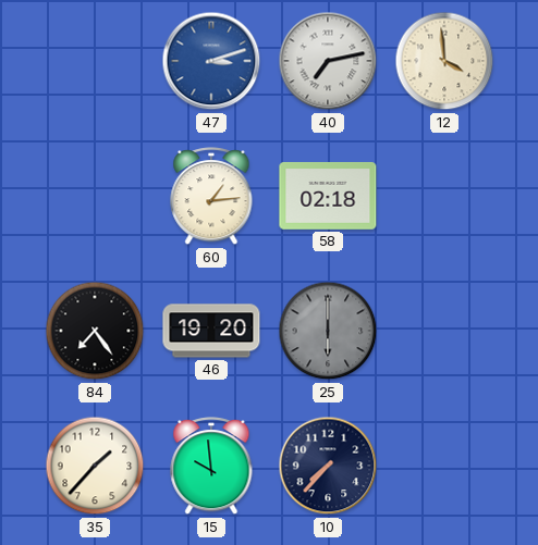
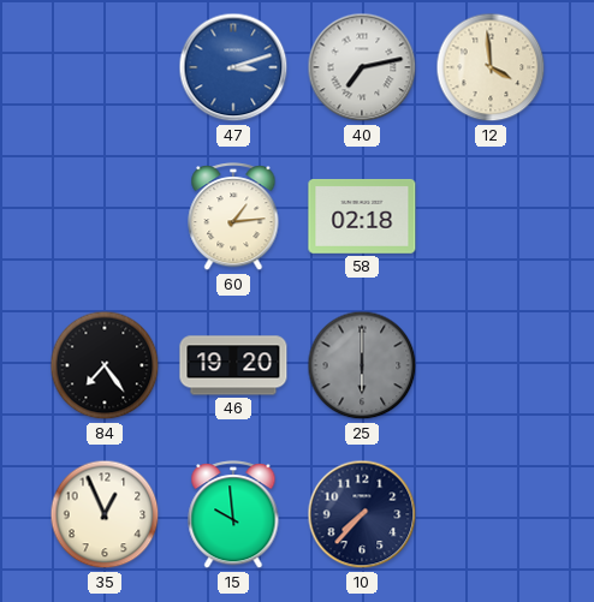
35: 1:37 -> 12:56
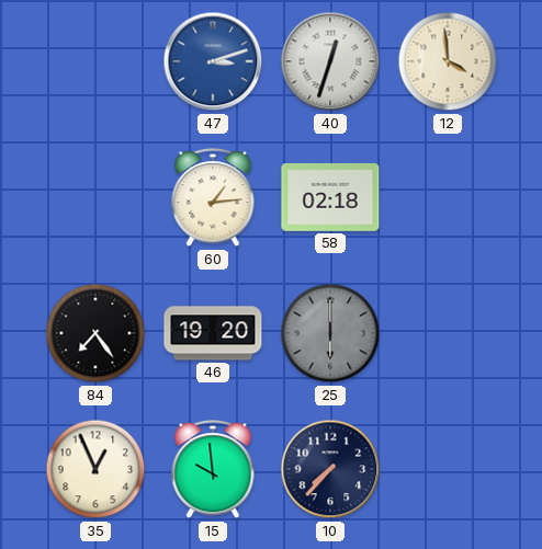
40: 7:13 -> 12:33
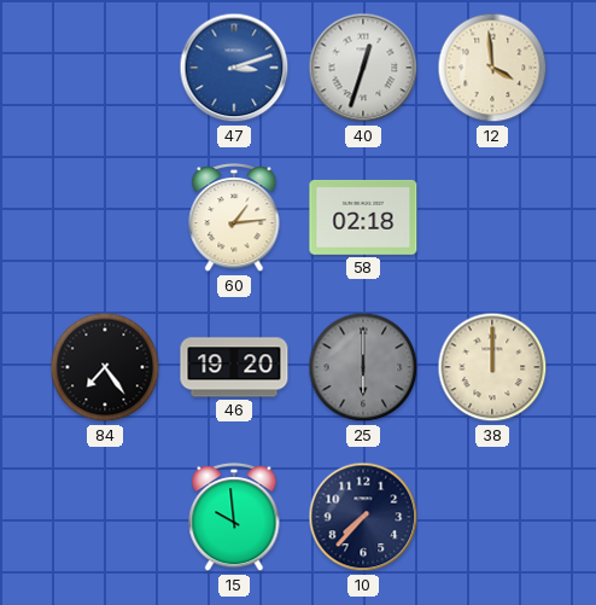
38: none -> 12:00
35: 12:56 -> none
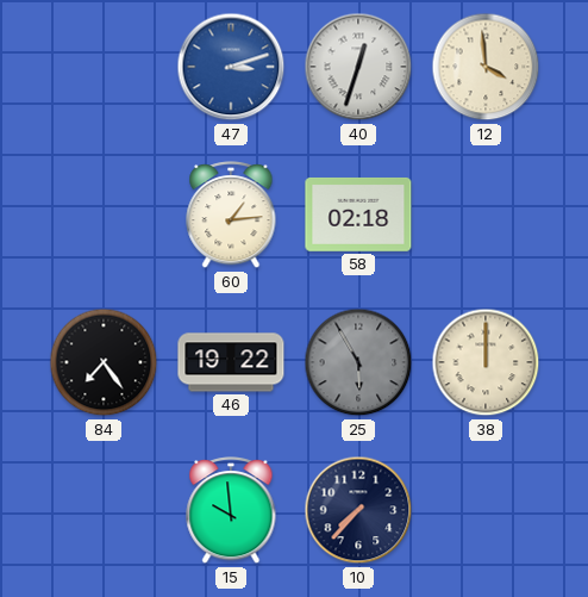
46: 19:20 -> 19:22
25: 6:00 -> 5:55
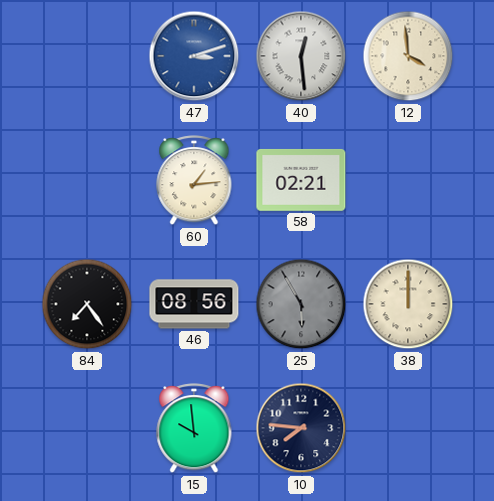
40: 12:33 -> 12:29
58: 02:18 -> 02:21
46: 19:22 -> 08:56
10: 7:37 -> 7:46
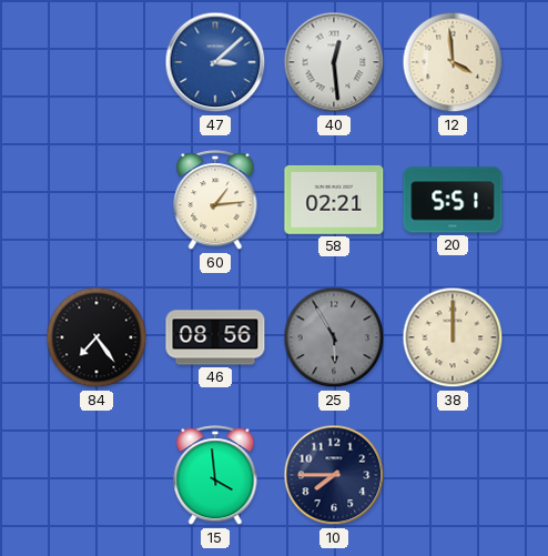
47: 3:12 -> 3:08
20: none -> 5:51
15: 9:59 -> 3:59
10: 7:46 -> 7:45
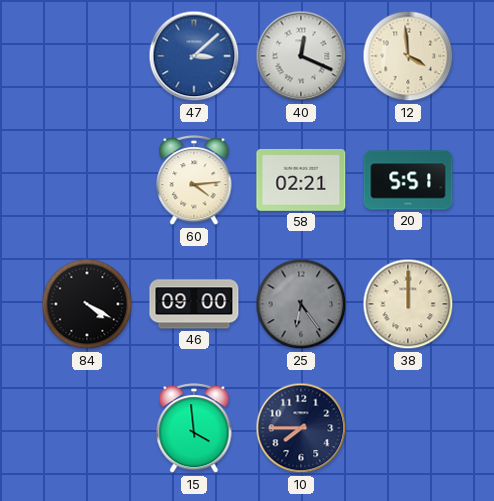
40: 12:29 -> 12:19
60: 1:14 -> 4:14
84: 7:24 -> 4:20
46: 08:56 -> 09:00
25: 5:55 -> 6:24
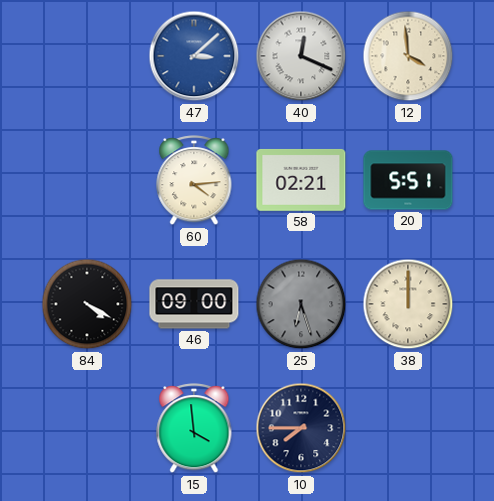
25: 6:24 -> 6:27
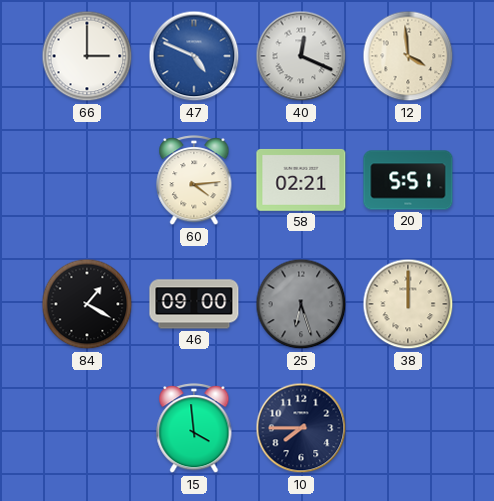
66: none -> 3:00
47: 3:08 -> 4:49
84: 4:20 -> 1:20
